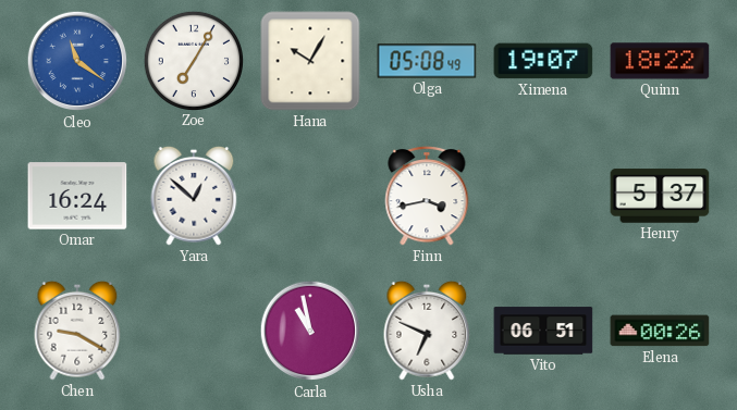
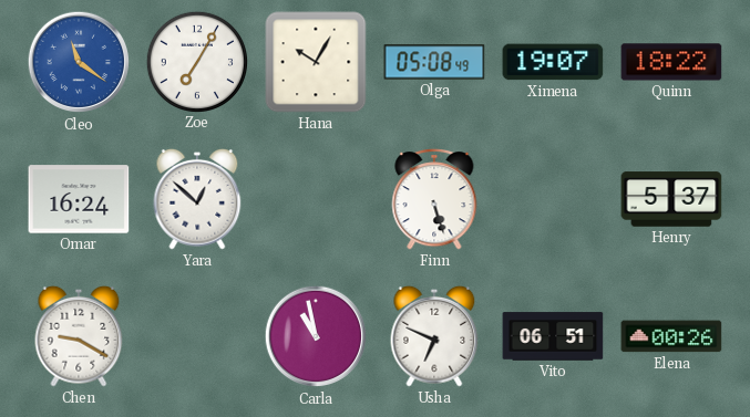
Finn: 3:43 -> 5:27
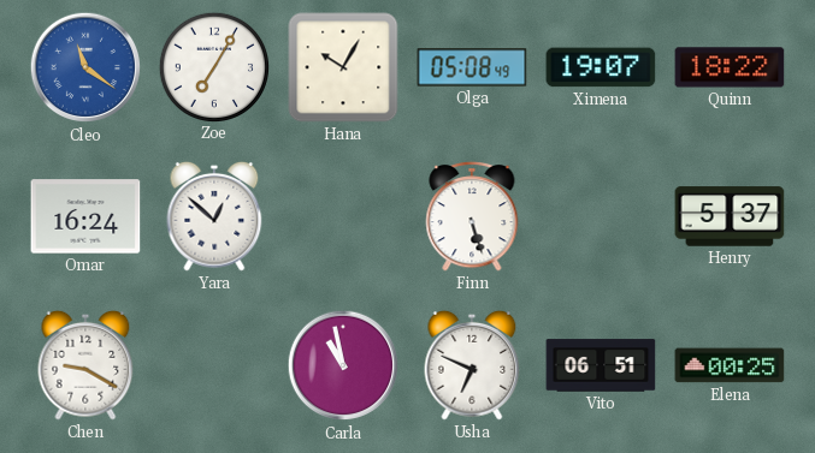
Elena: 00:26 -> 00:25
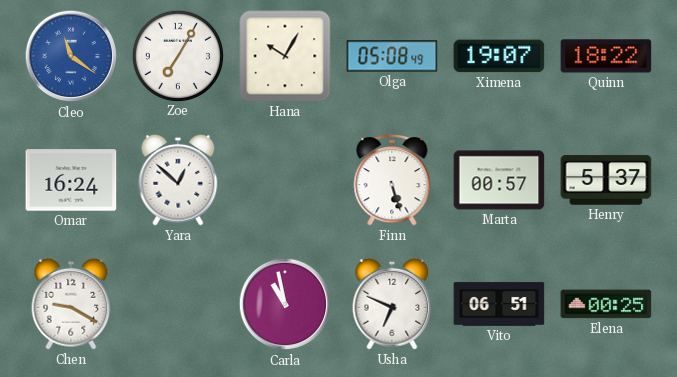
Marta: none -> 00:57
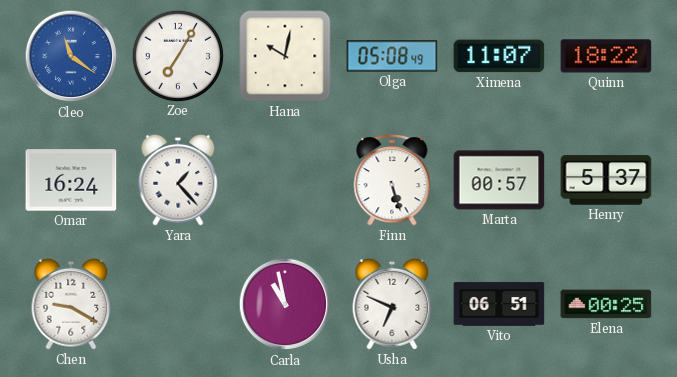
Hana: 10:05 -> 10:02
Ximena: 19:07 -> 11:07
Yara: 12:52 -> 1:23
